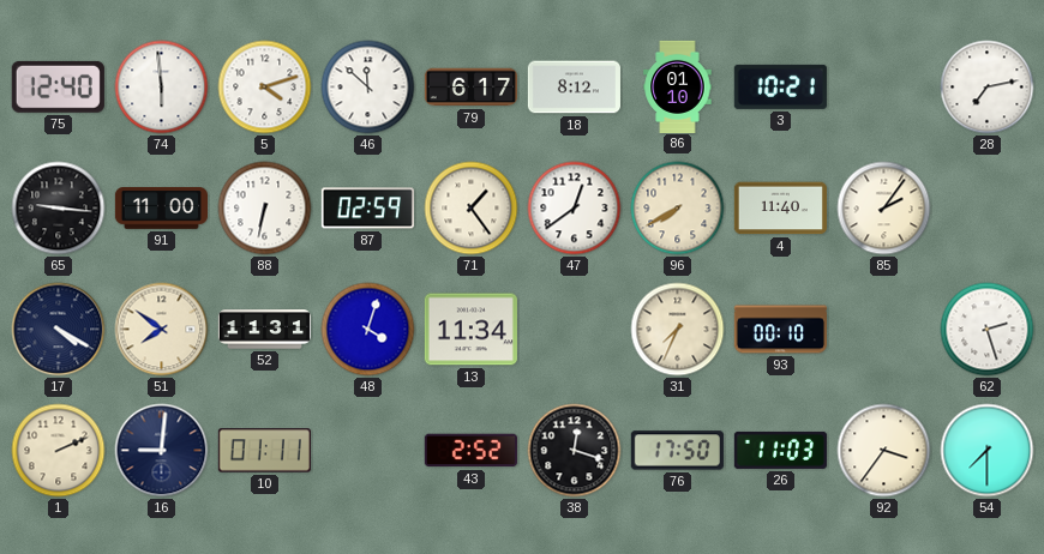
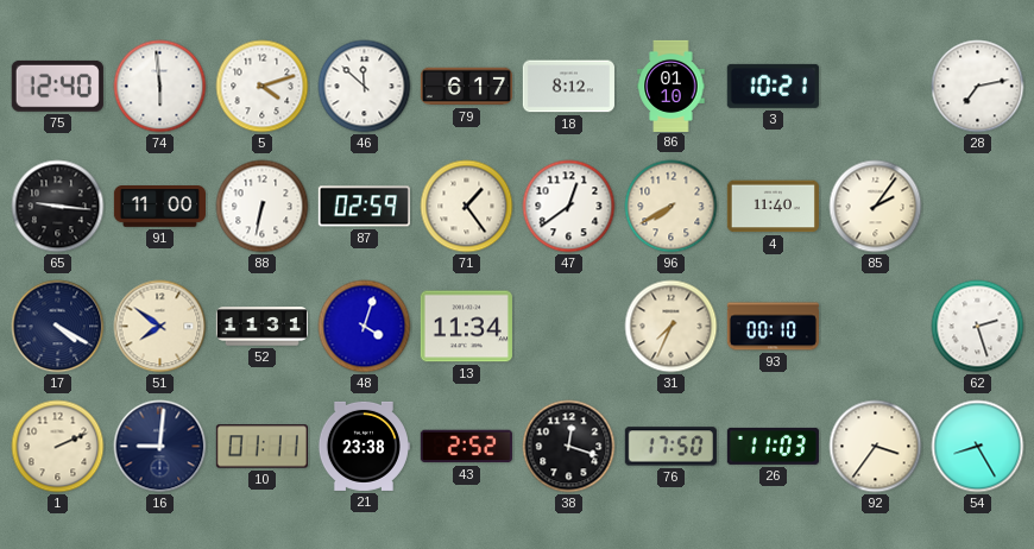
21: none -> 23:38
54: 7:30 -> 8:25
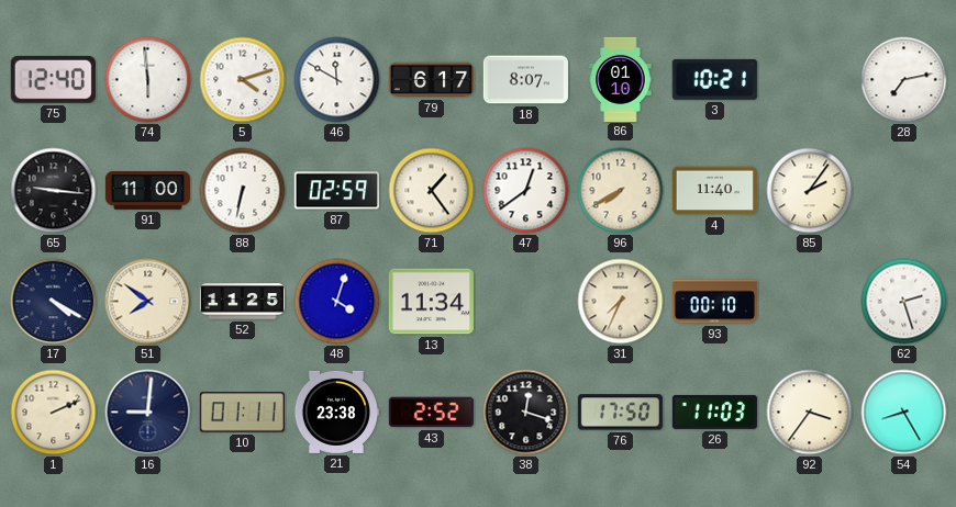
46: 11:52 -> 11:50
18: 8:12 -> 8:07
52: 11:31 -> 11:25
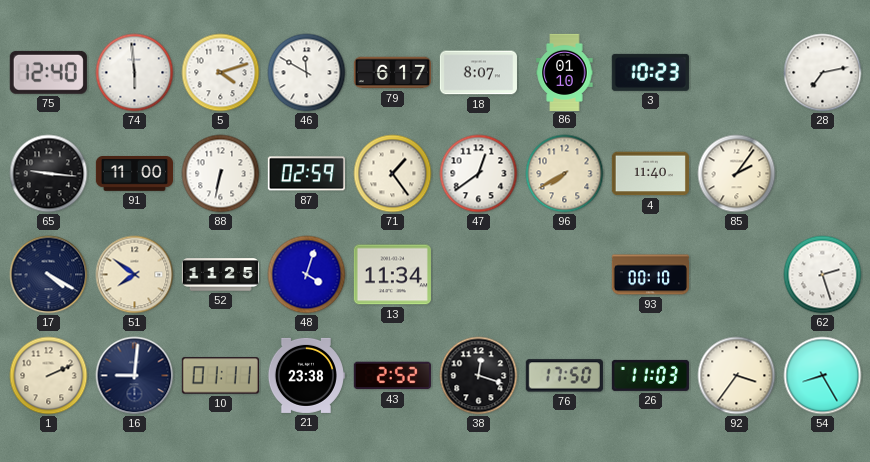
3: 10:21 -> 10:23
31: 7:34 -> none
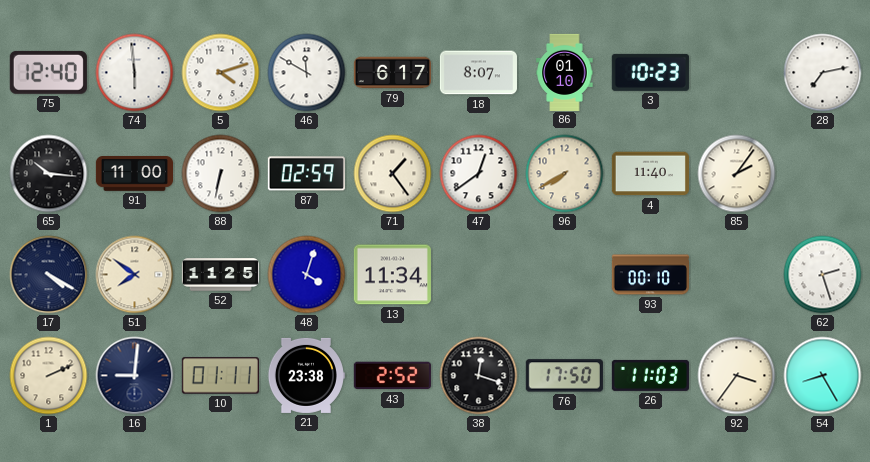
65: 9:16 -> 10:16
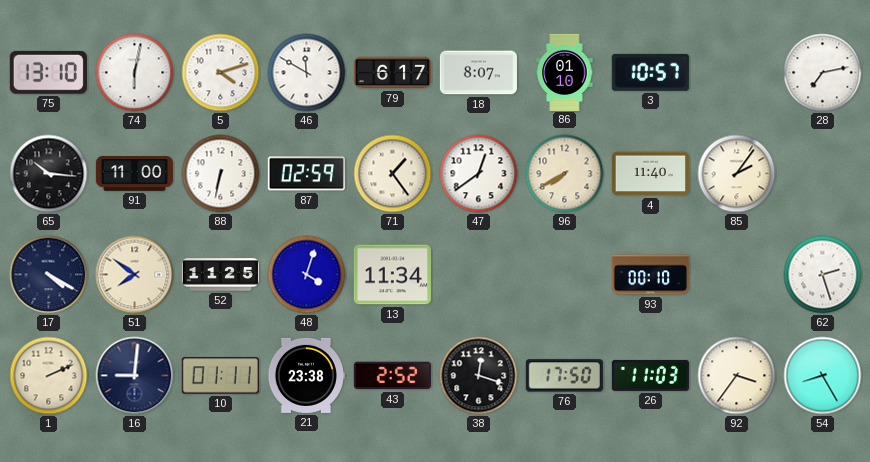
75: 12:40 -> 13:10
74: 5:59 -> 6:02
3: 10:23 -> 10:57
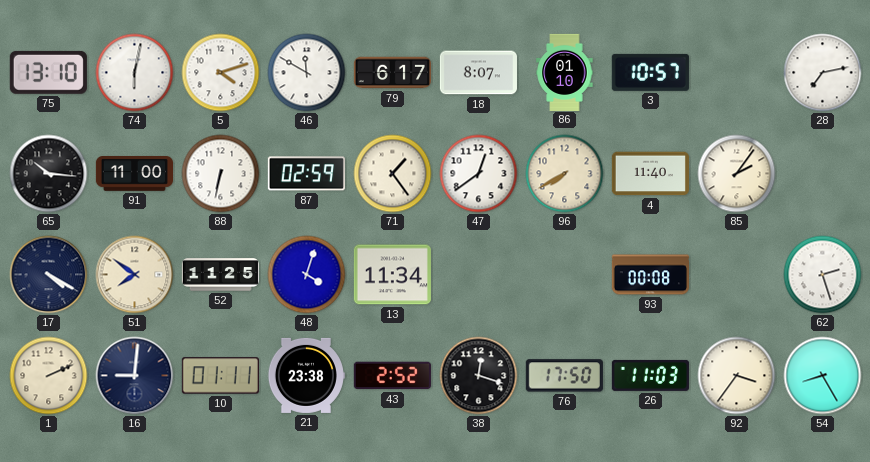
93: 00:10 -> 00:08
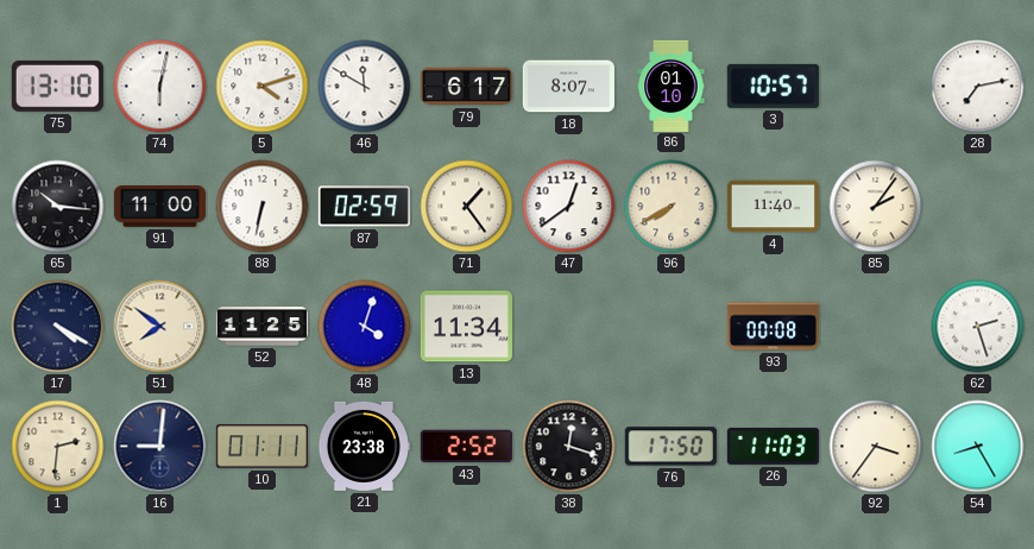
1: 2:11 -> 2:31
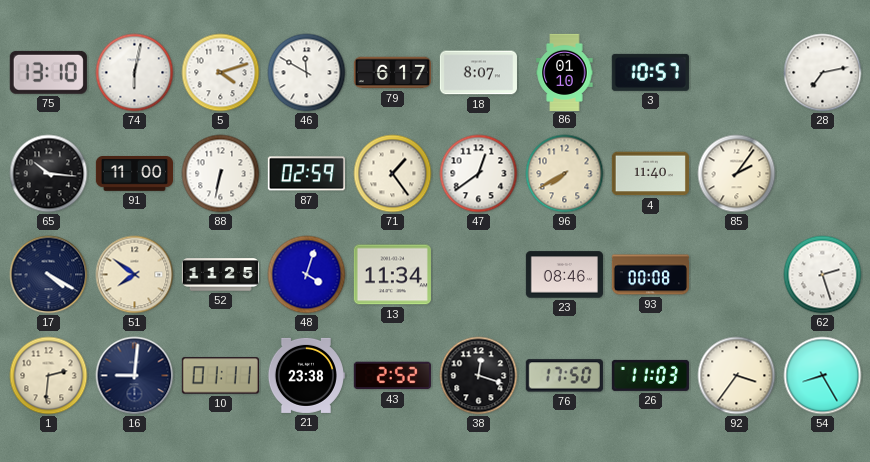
23: none -> 08:46
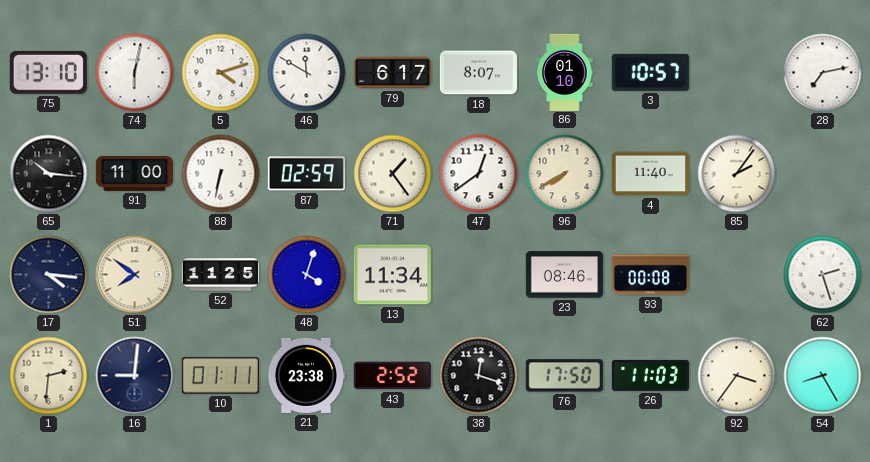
17: 4:20 -> 4:16
